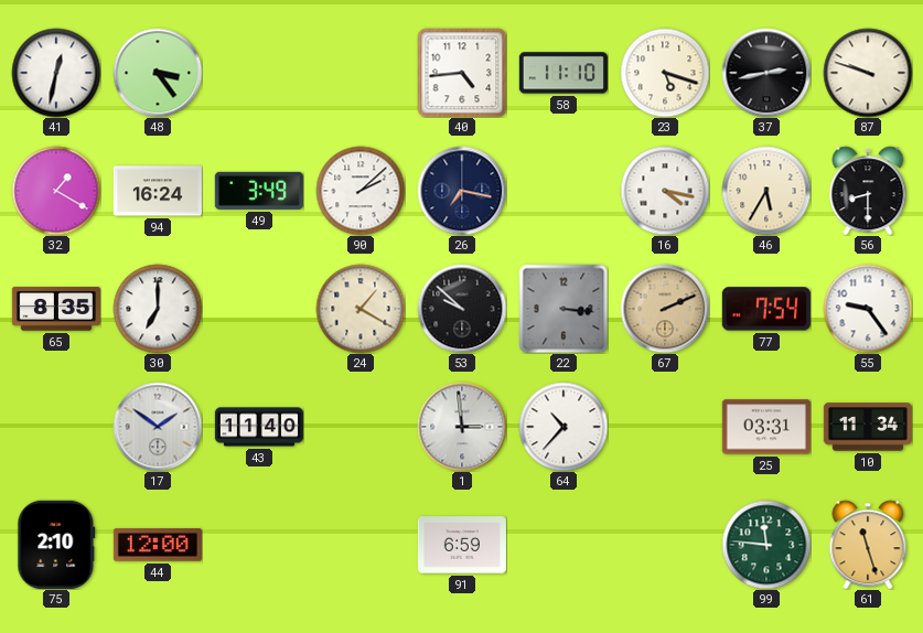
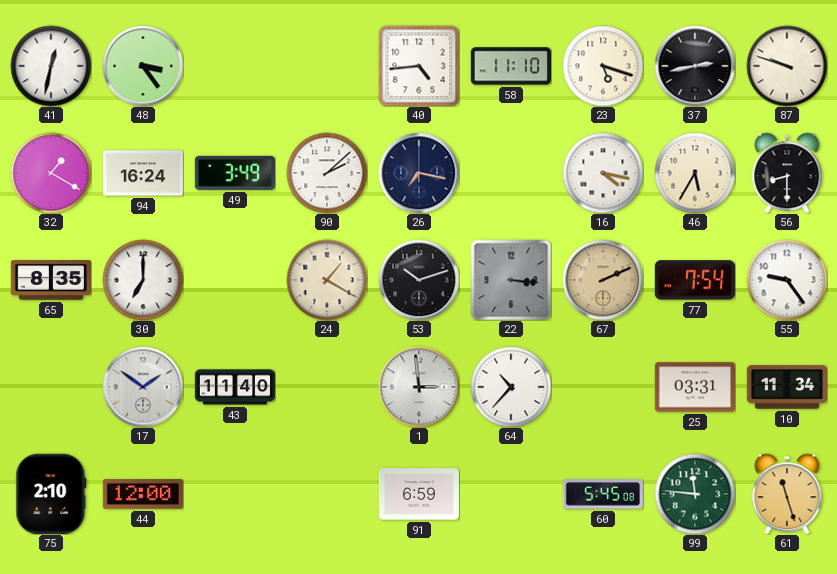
53: 9:52 -> 10:12
60: none -> 5:45
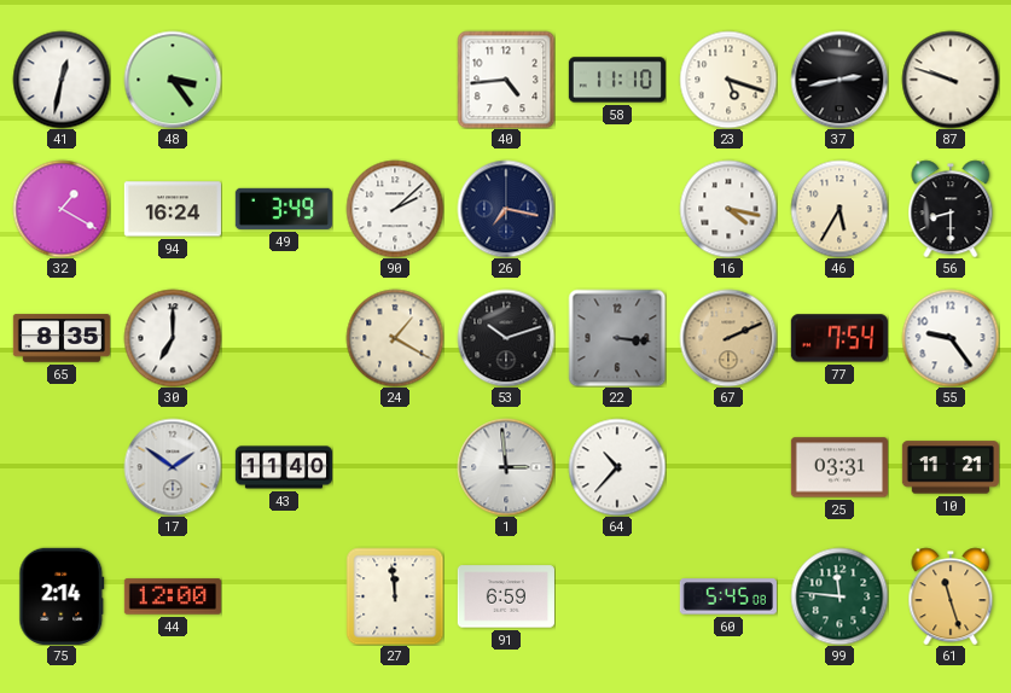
10: 11:34 -> 11:21
75: 2:10 -> 2:14
27: none -> 11:59
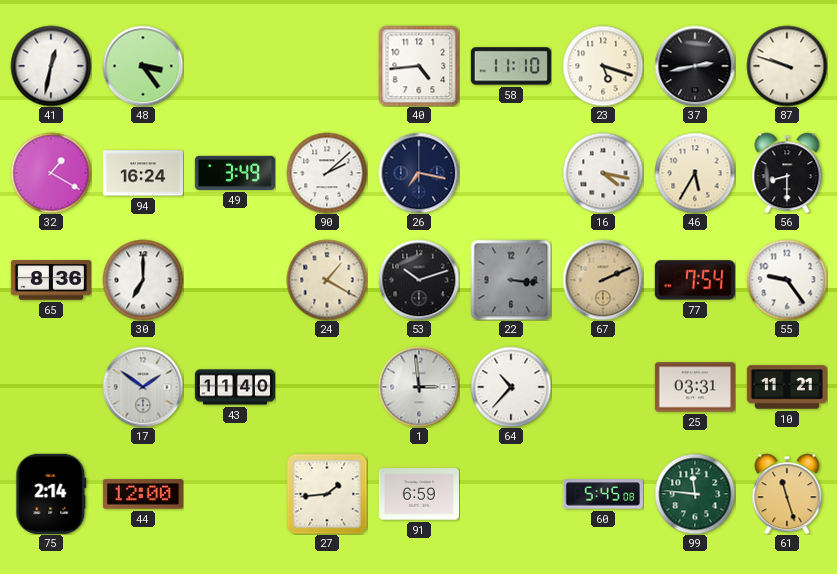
65: 8:35 -> 8:36
27: 11:59 -> 1:44
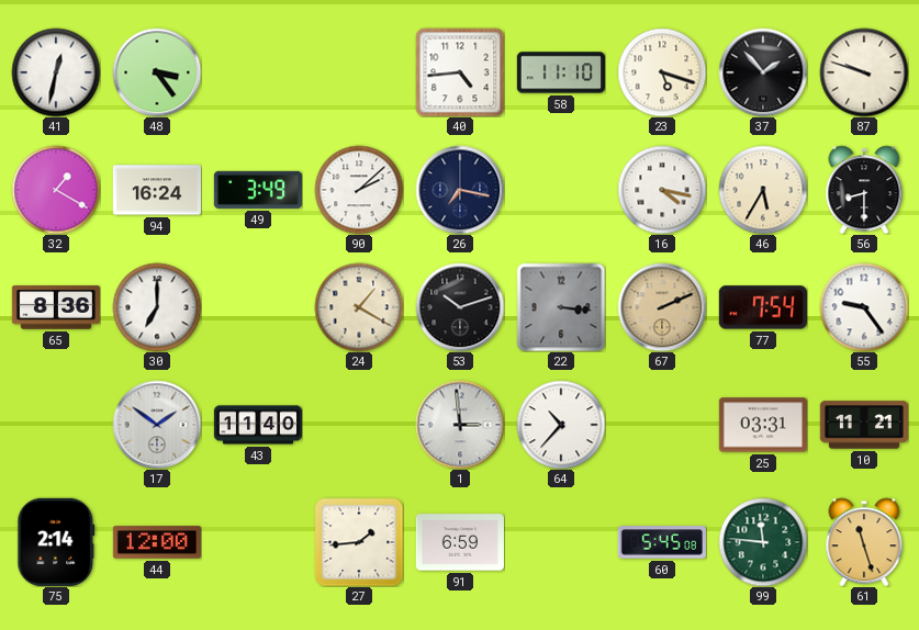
37: 2:43 -> 1:53
